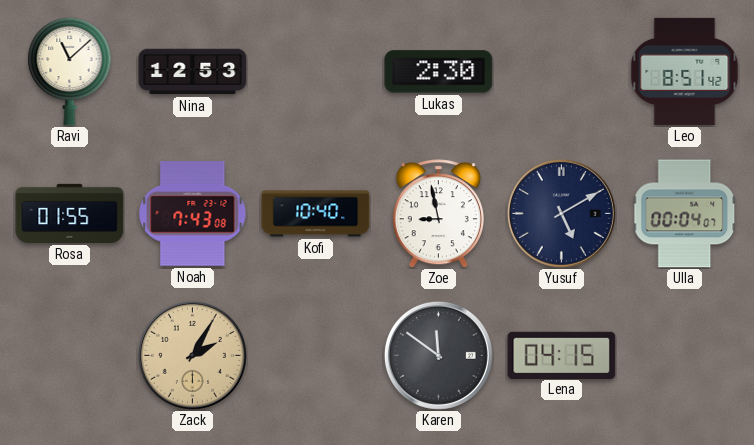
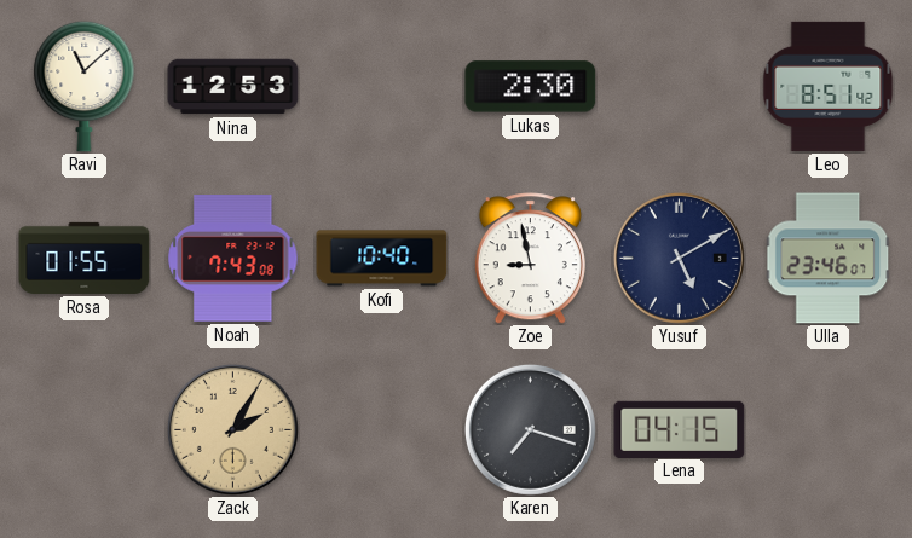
Ulla: 00:04 -> 23:46
Karen: 11:51 -> 7:18
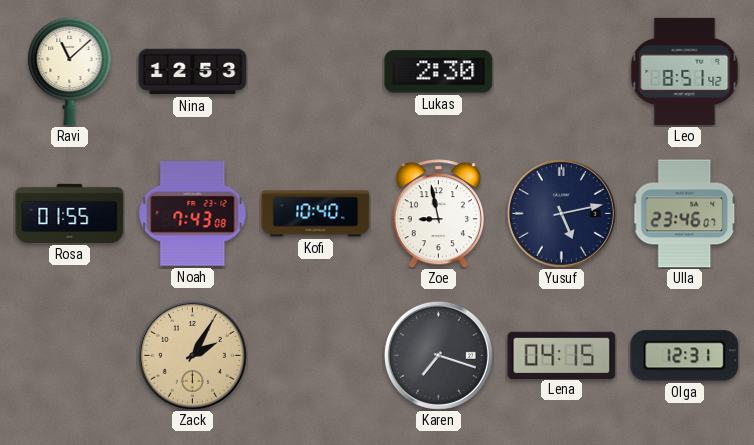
Yusuf: 5:10 -> 5:13
Olga: none -> 12:31
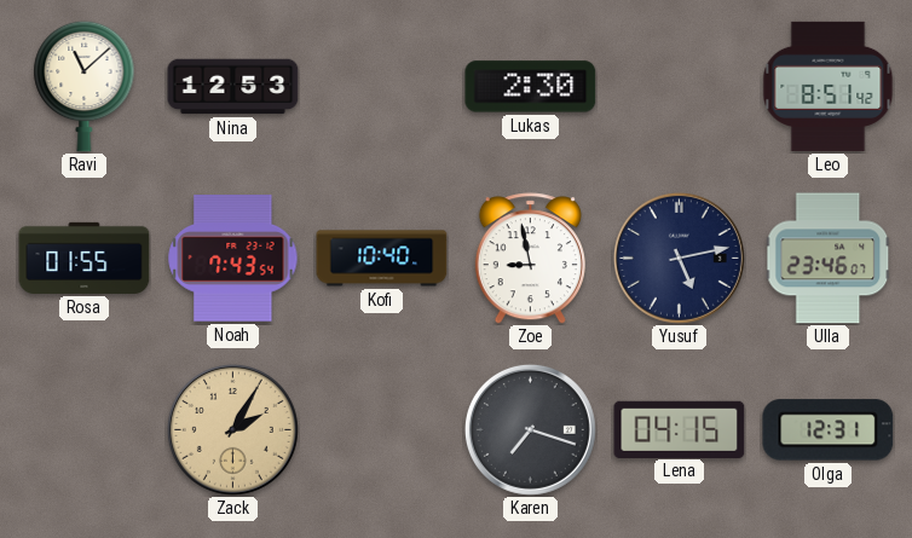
Noah: 7:43:08 -> 7:43:54
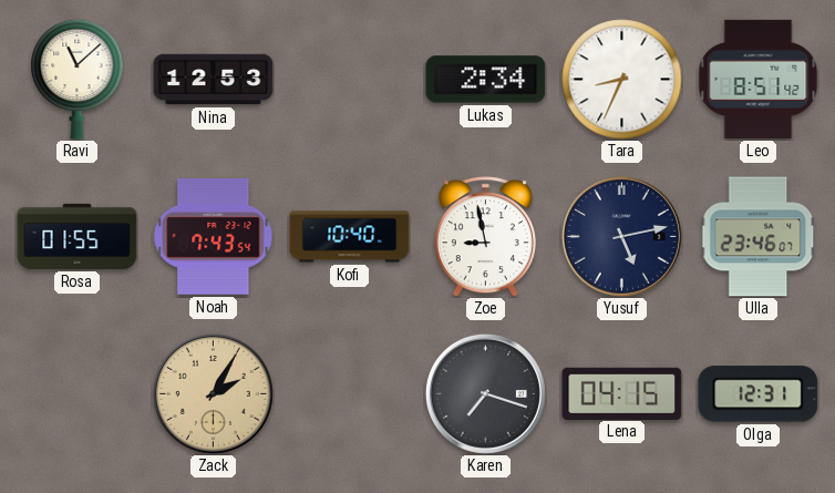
Lukas: 2:30 -> 2:34
Tara: none -> 8:34
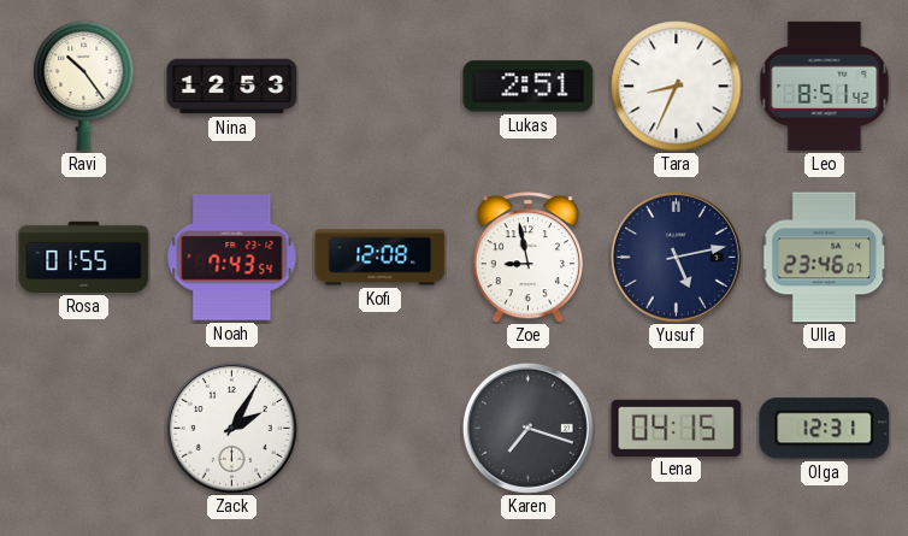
Ravi: 11:08 -> 10:24
Lukas: 2:34 -> 2:51
Kofi: 10:40 -> 12:08
Zack dial: champagne -> white
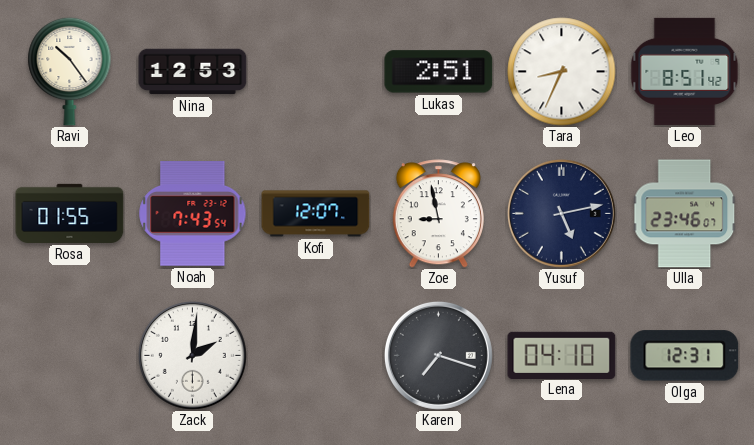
Kofi: 12:08 -> 12:07
Zack: 2:05 -> 2:01
Lena: 04:15 -> 04:10
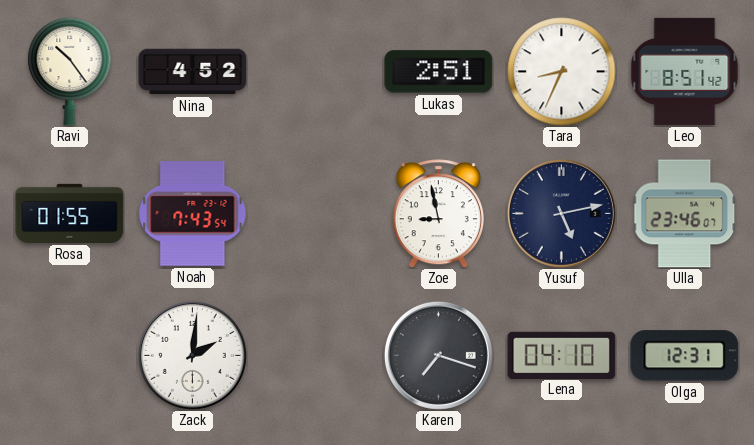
Nina: 12:53 -> 4:52
Kofi: 12:07 -> none
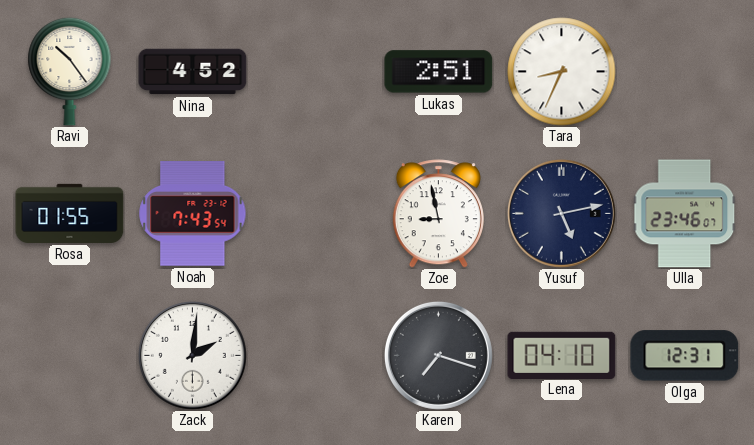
Leo: 8:51 -> none
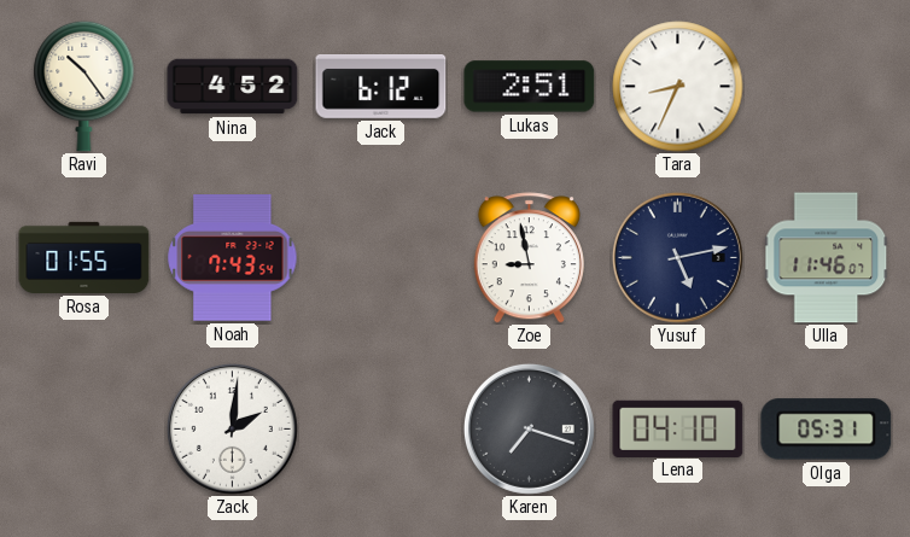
Jack: none -> 6:12
Ulla: 23:46 -> 11:46
Olga: 12:31 -> 05:31
